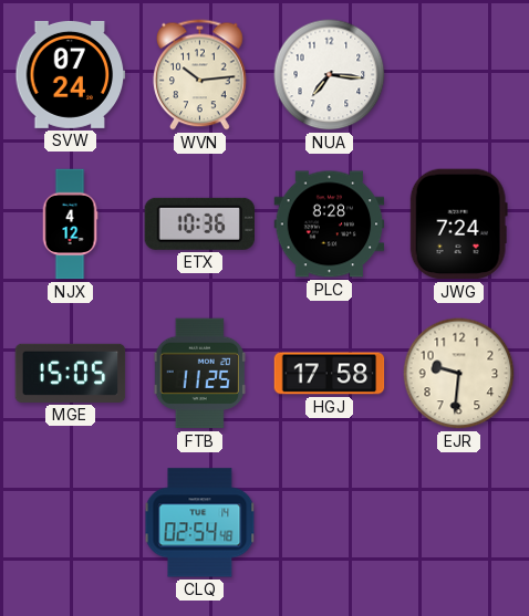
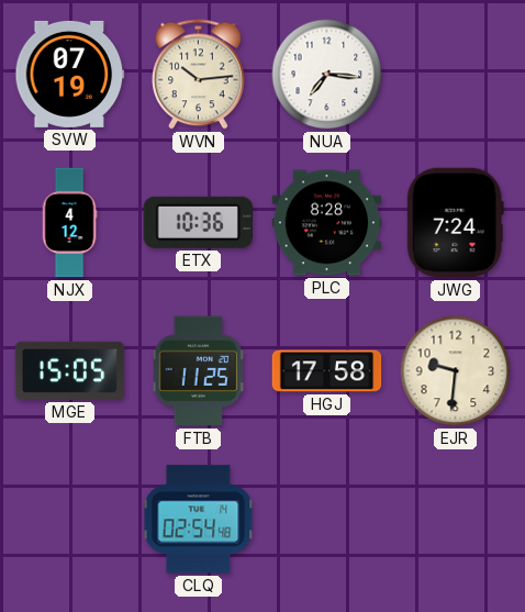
SVW: 07:24 -> 07:19
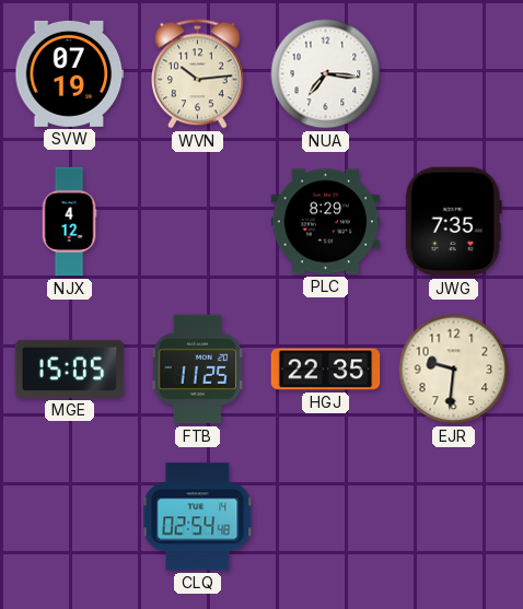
ETX: 10:36 -> none
PLC: 8:28 -> 8:29
JWG: 7:24 -> 7:35
HGJ: 17:58 -> 22:35
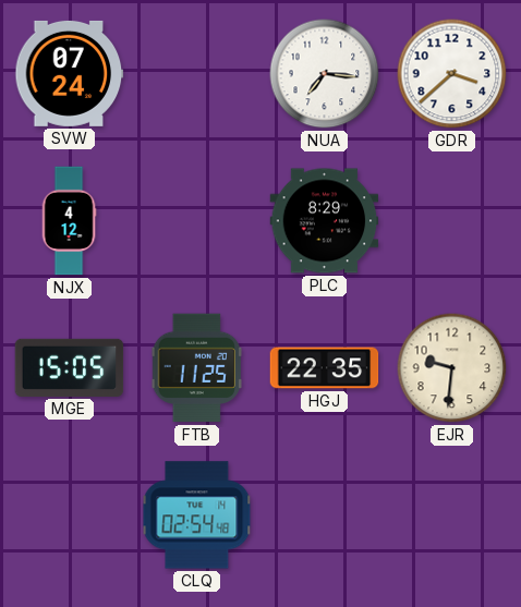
SVW: 07:19 -> 07:24
WVN: 10:14 -> none
GDR: none -> 3:38
JWG: 7:35 -> none
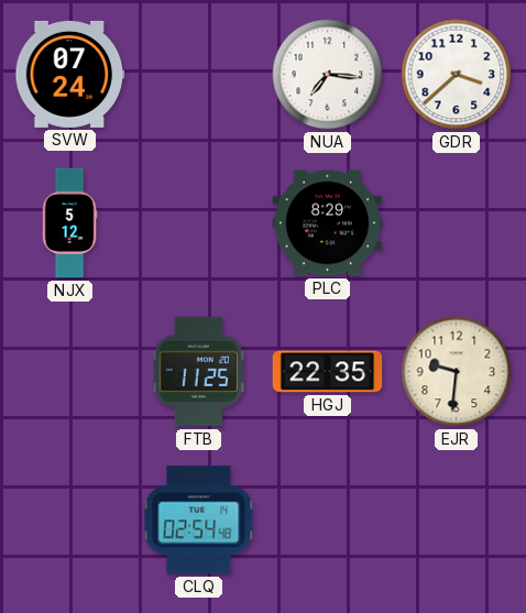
NJX: 4:12 -> 5:12
MGE: 15:05 -> none
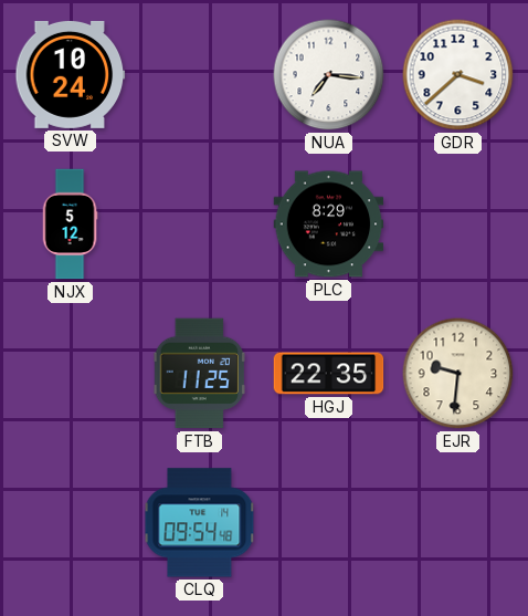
SVW: 07:24 -> 10:24
CLQ: 02:54 -> 09:54
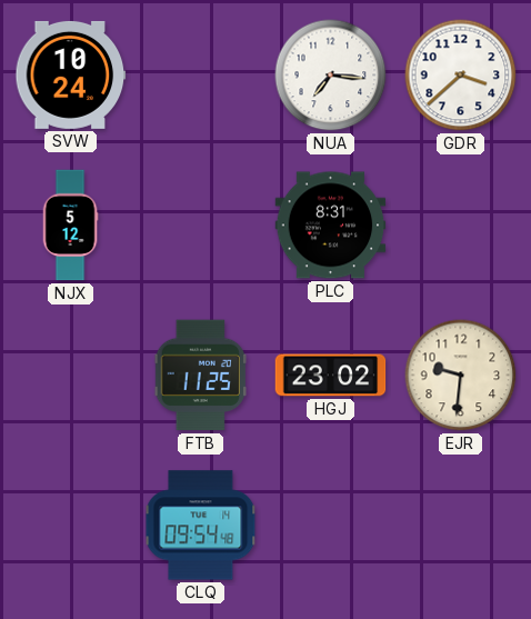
PLC: 8:29 -> 8:31
HGJ: 22:35 -> 23:02
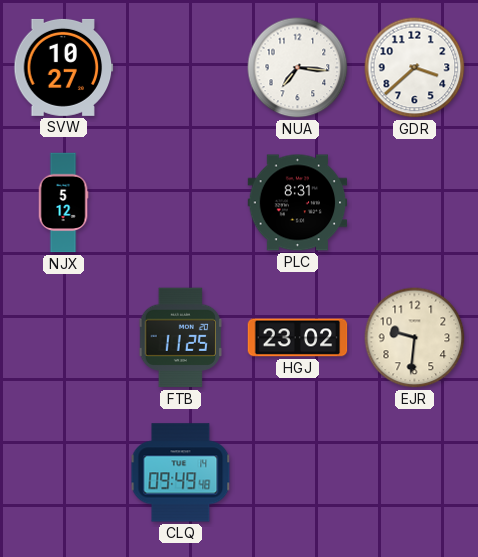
SVW: 10:24 -> 10:27
CLQ: 09:54 -> 09:49
